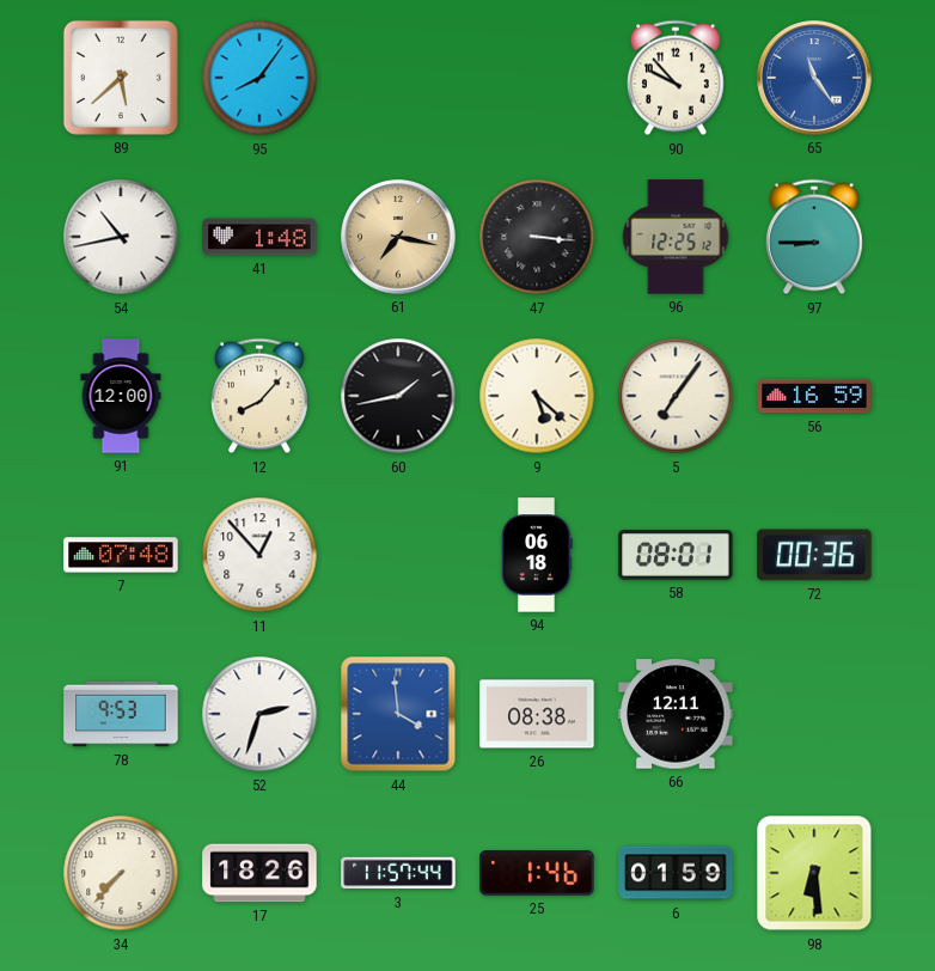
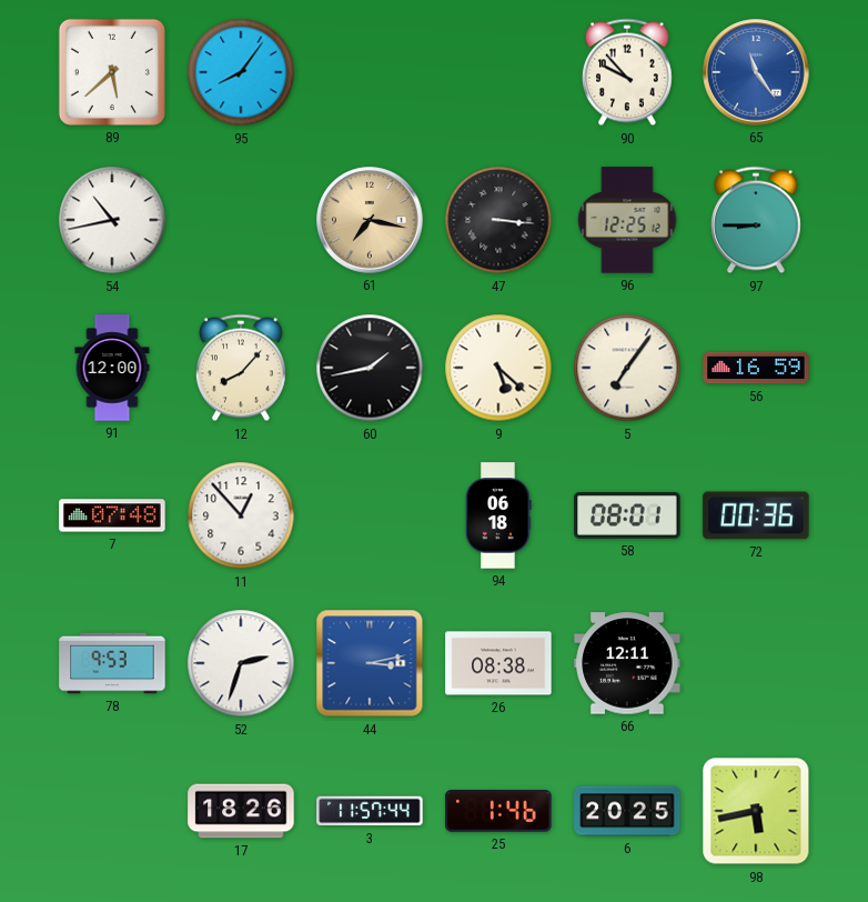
41: 1:48 -> none
44: 3:59 -> 3:13
34: 7:37 -> none
6: 01:59 -> 20:25
98: 6:29 -> 5:43
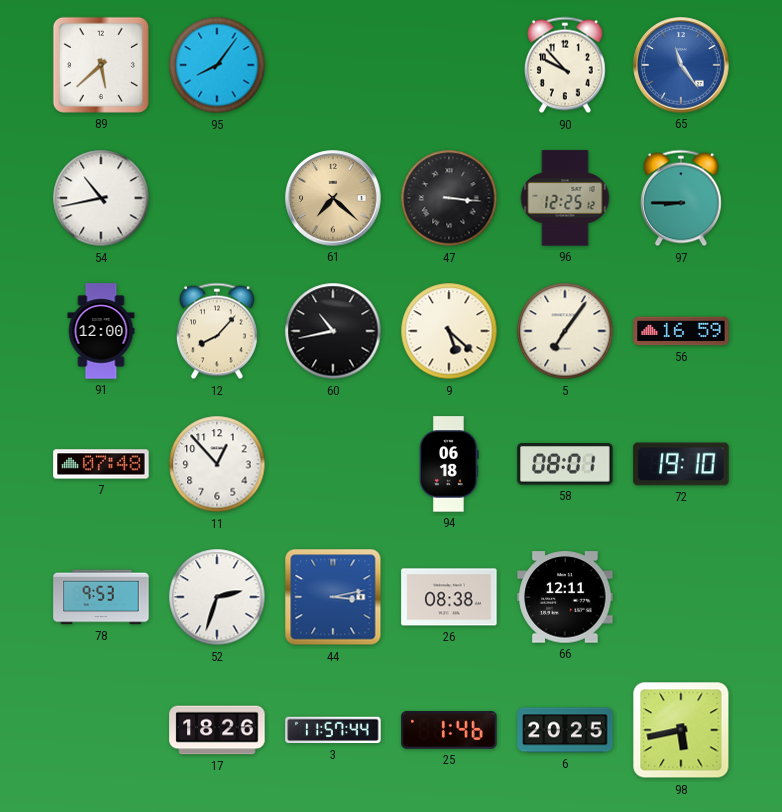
61: 7:17 -> 7:22
60: 1:43 -> 10:43
72: 00:36 -> 19:10
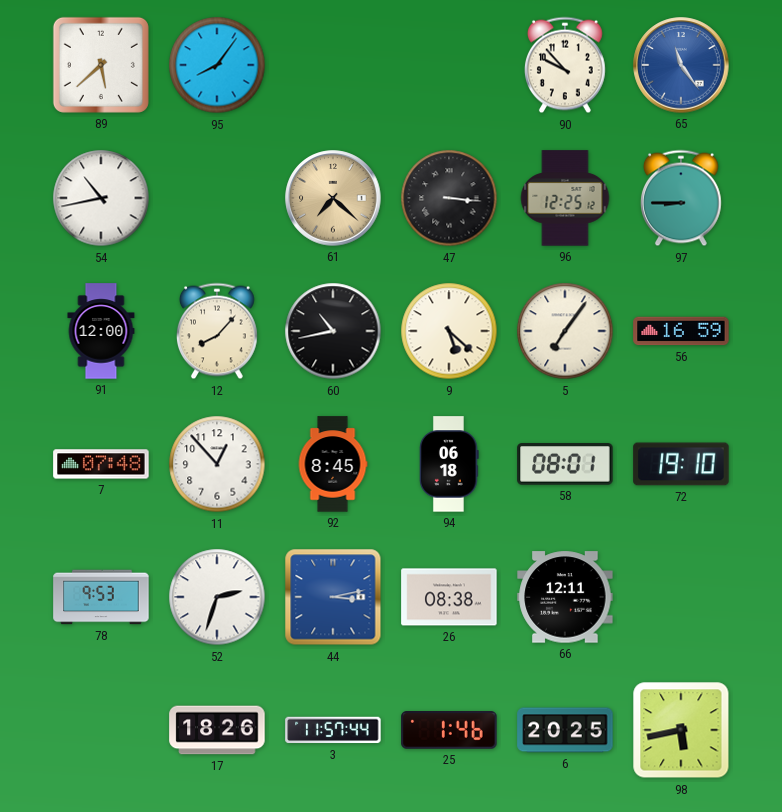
92: none -> 8:45
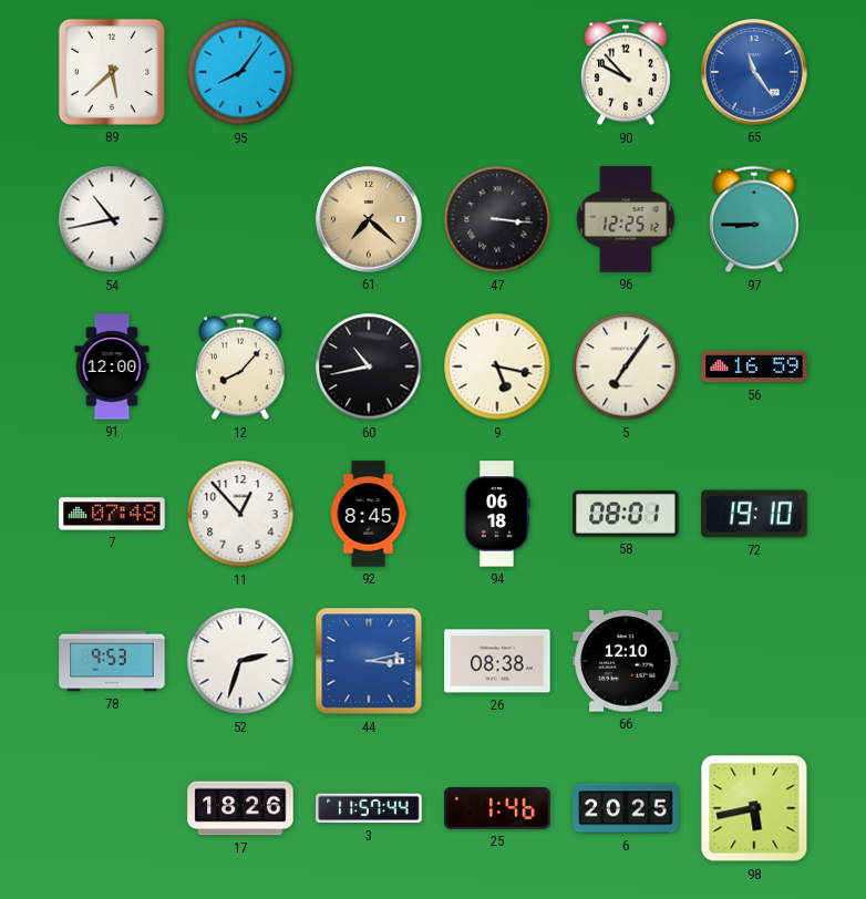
9: 5:22 -> 5:17
66: 12:11 -> 12:10
